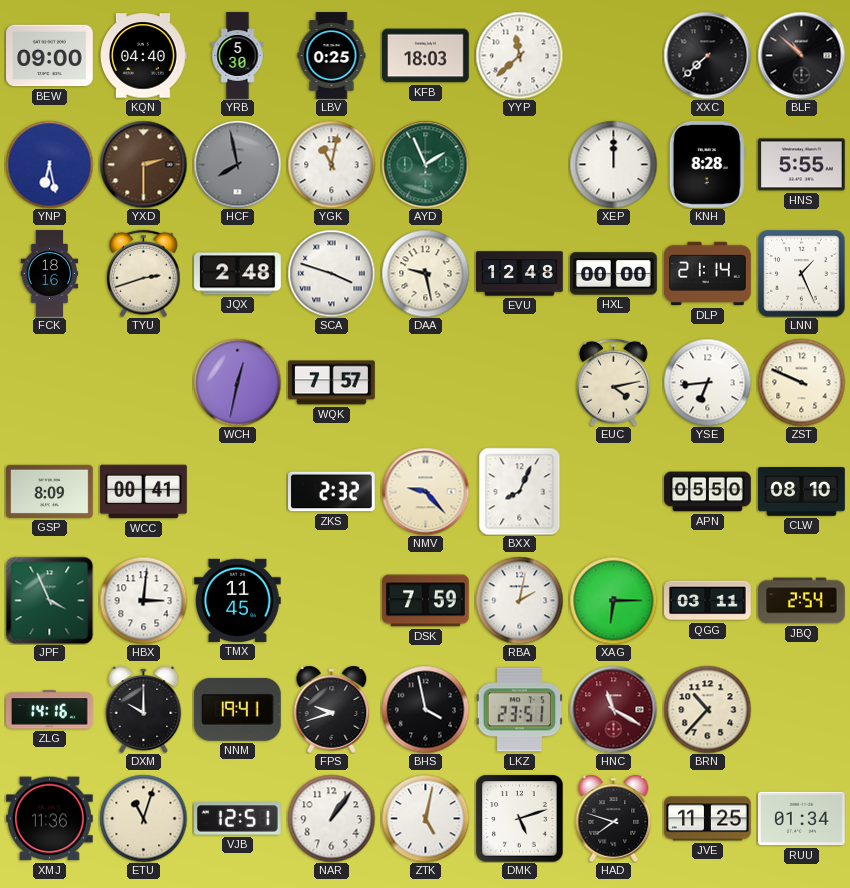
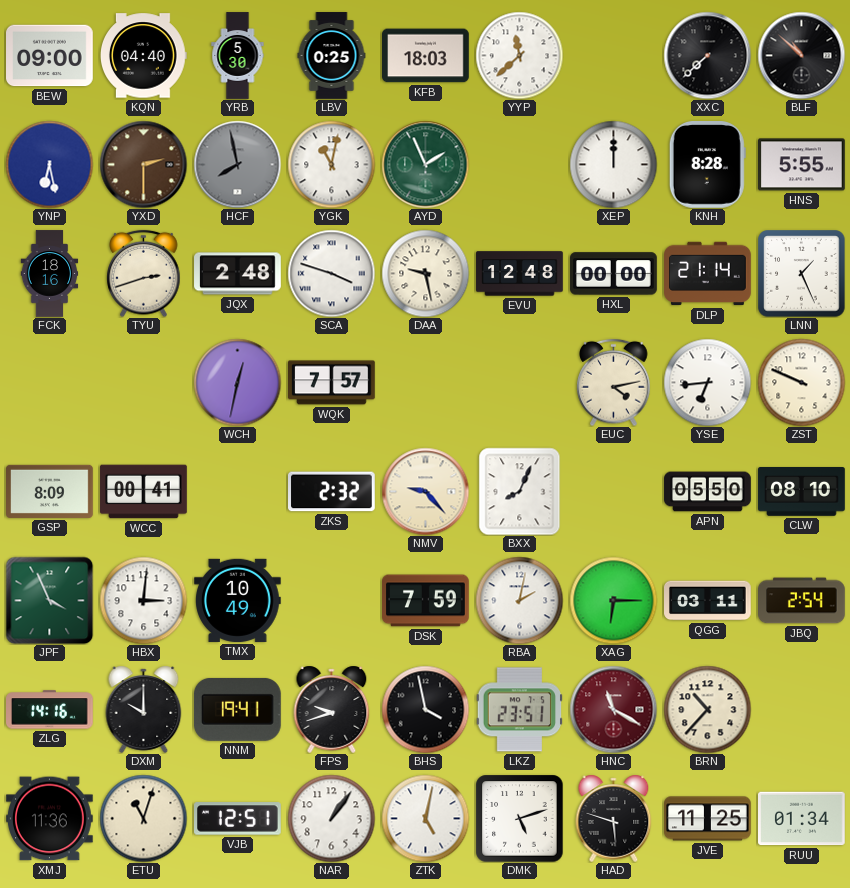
TMX: 11:45 -> 10:49
HAD: 7:48 -> 5:48
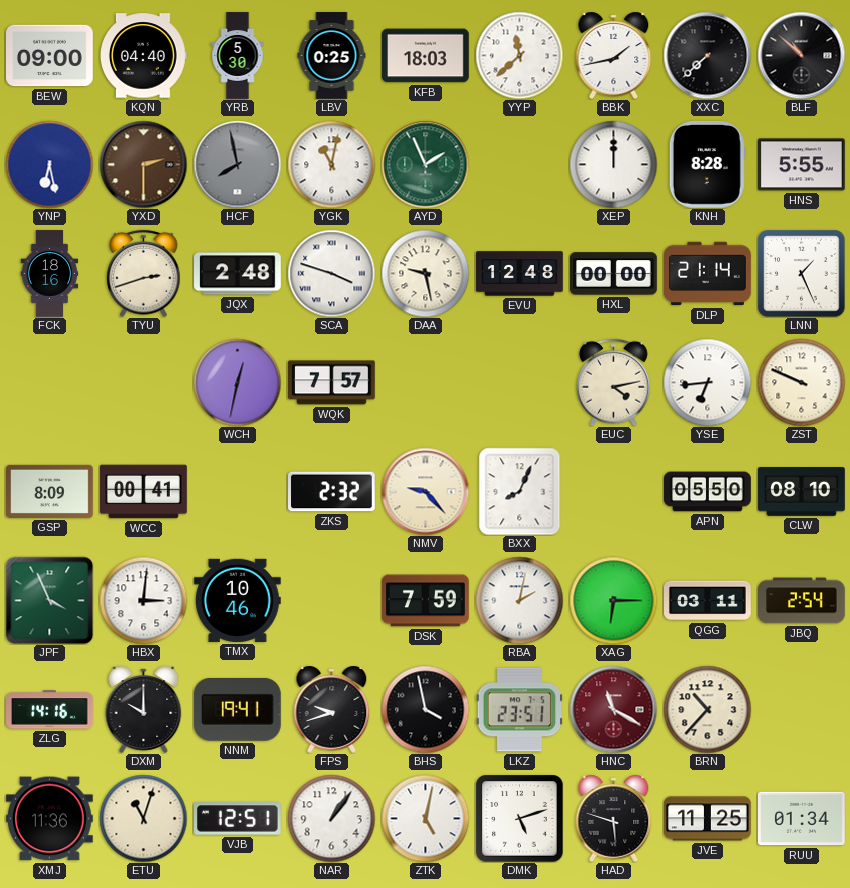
BBK: none -> 1:43
TMX: 10:49 -> 10:46
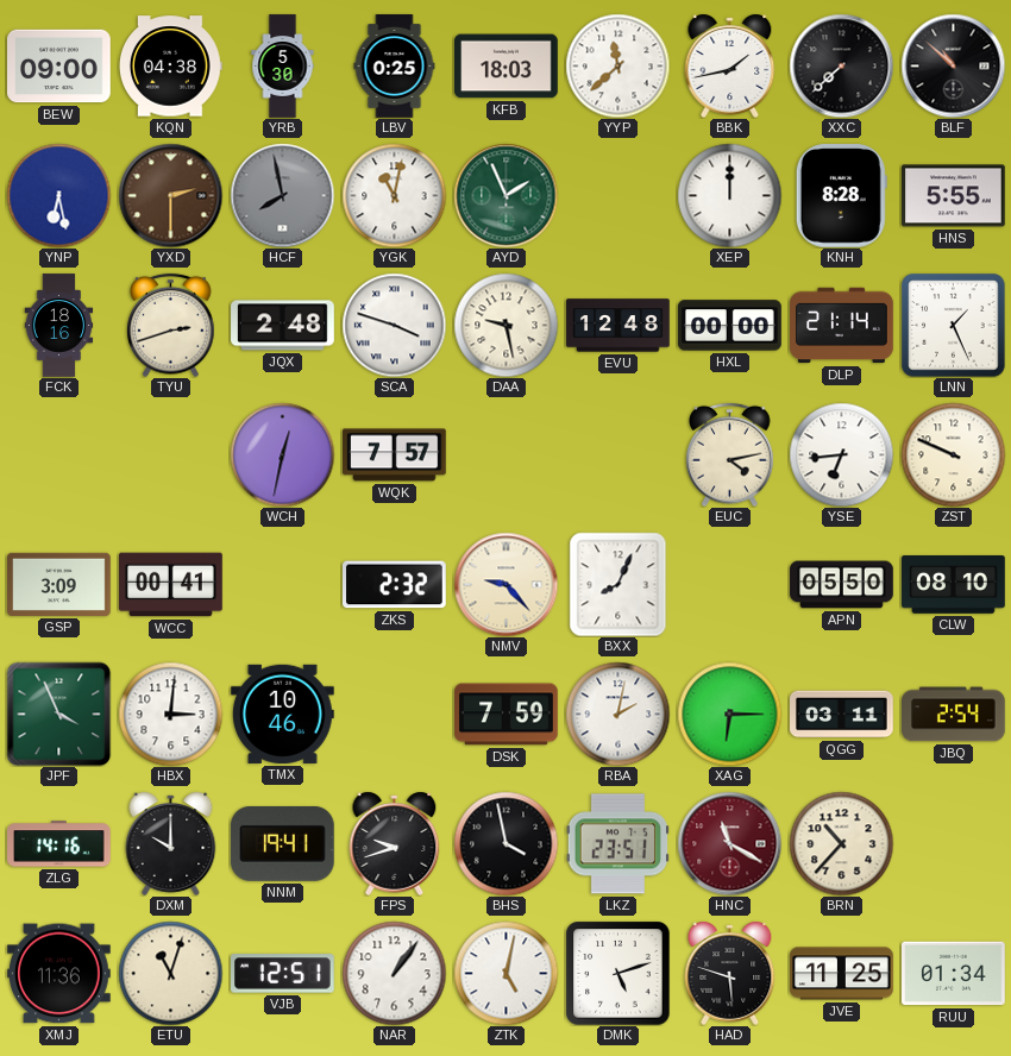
KQN: 04:40 -> 04:38
GSP: 8:09 -> 3:09
